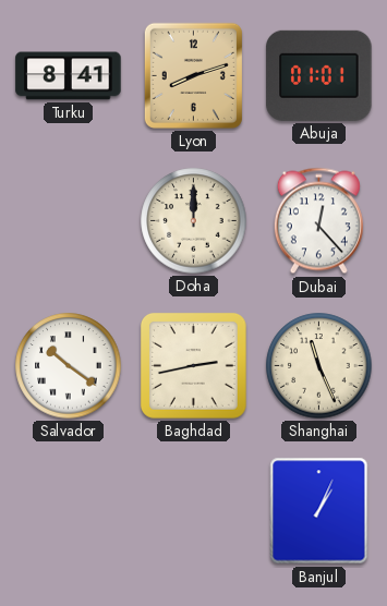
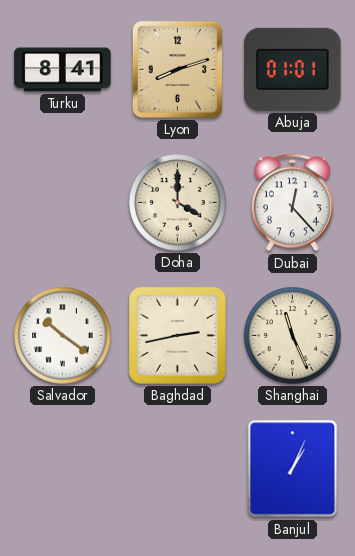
Doha: 12:00 -> 4:00
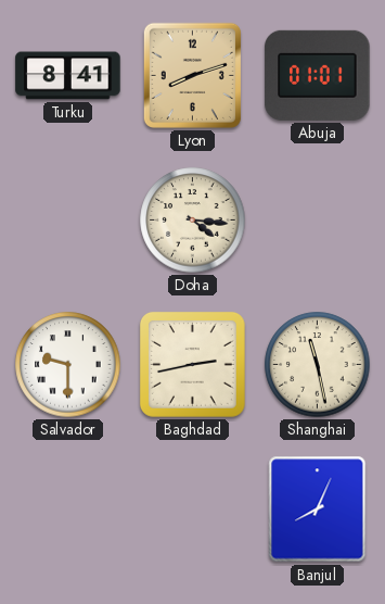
Doha: 4:00 -> 4:16
Dubai: 12:23 -> none
Salvador: 10:21 -> 9:30
Shanghai: 11:26 -> 11:28
Banjul: 1:04 -> 8:04
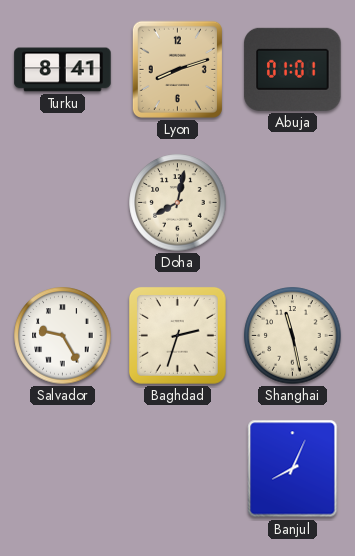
Doha: 4:16 -> 8:02
Salvador: 9:30 -> 9:25
Baghdad: 2:43 -> 2:33
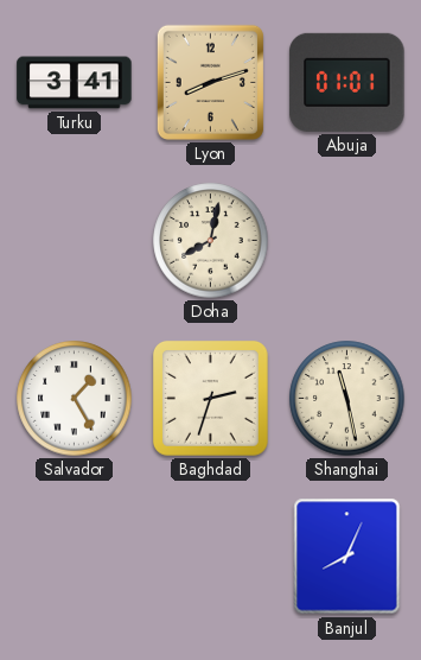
Turku: 8:41 -> 3:41
Salvador: 9:25 -> 1:25
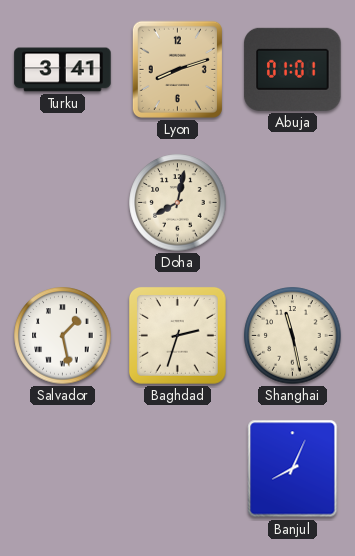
Salvador: 1:25 -> 1:28
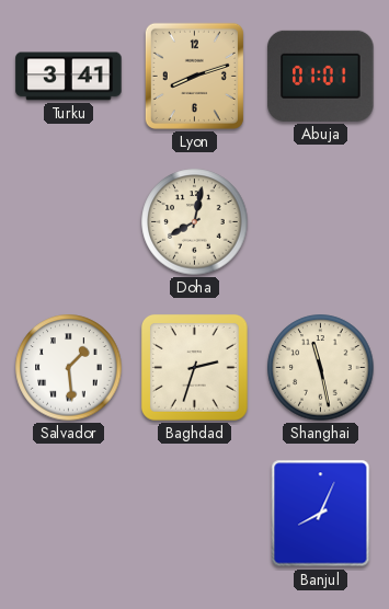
Salvador: 1:28 -> 1:29
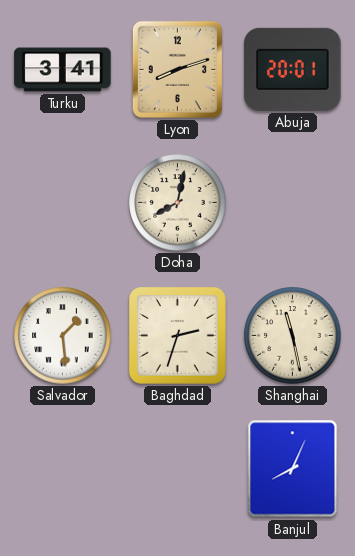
Abuja: 01:01 -> 20:01
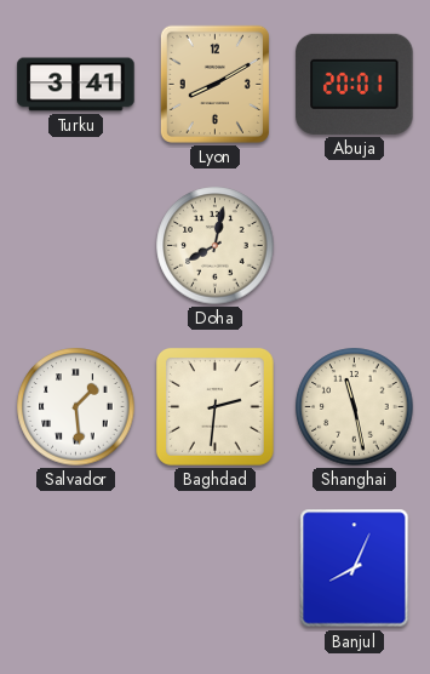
Lyon: 8:12 -> 8:10
Baghdad: 2:33 -> 2:31
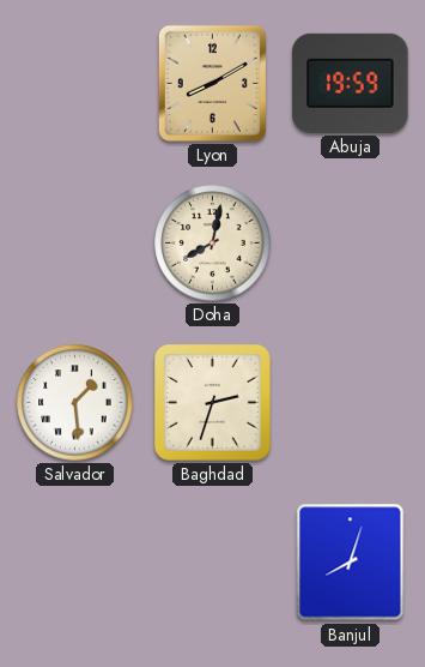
Turku: 3:41 -> none
Abuja: 20:01 -> 19:59
Baghdad: 2:31 -> 2:33
Shanghai: 11:28 -> none
Banjul: 8:04 -> 8:03
